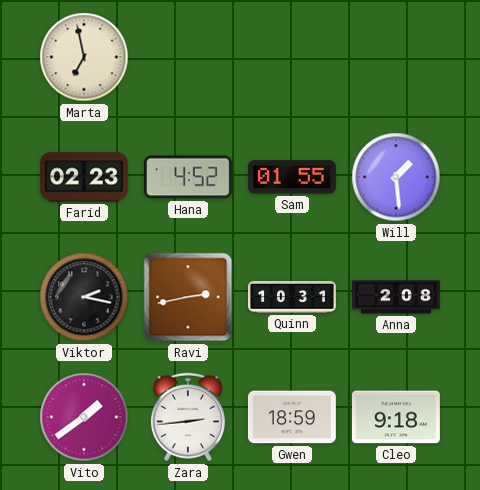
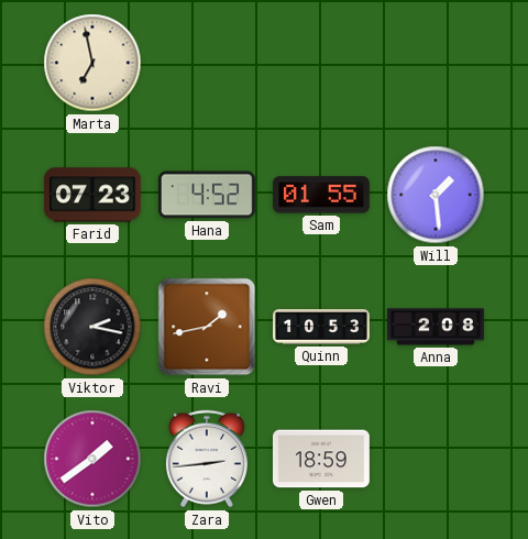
Farid: 02:23 -> 07:23
Ravi: 2:43 -> 1:43
Quinn: 10:31 -> 10:53
Cleo: 9:18 -> none
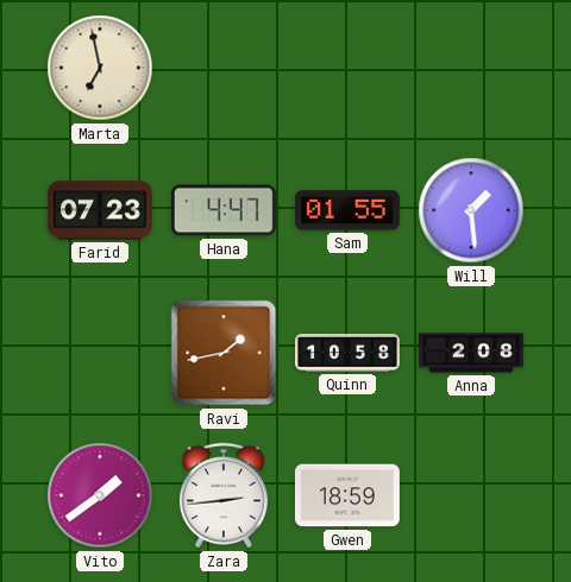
Hana: 4:52 -> 4:47
Viktor: 2:17 -> none
Quinn: 10:53 -> 10:58
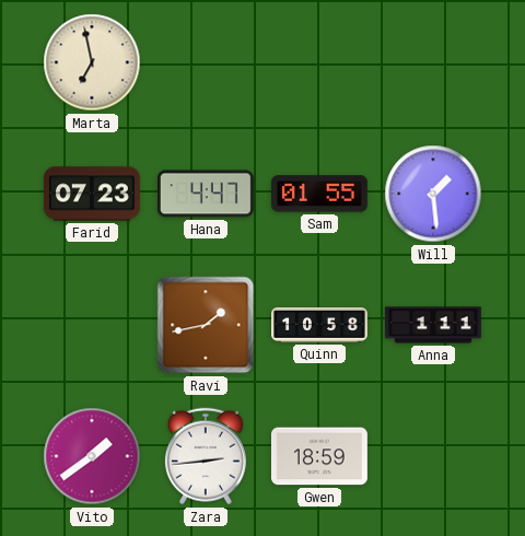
Anna: 2:08 -> 1:11
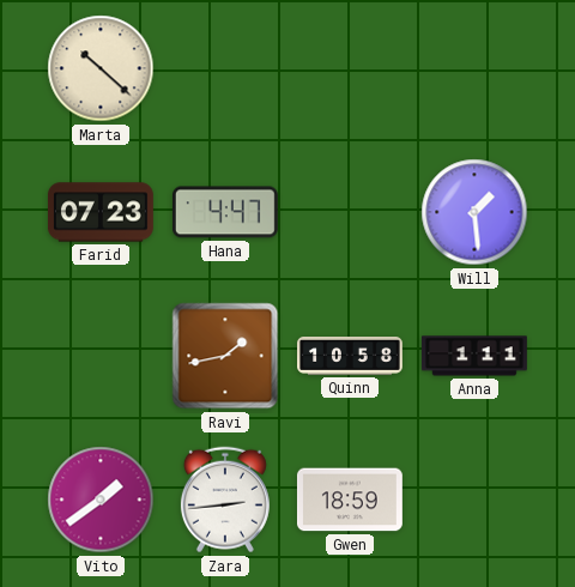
Marta: 6:58 -> 10:22
Sam: 01:55 -> none
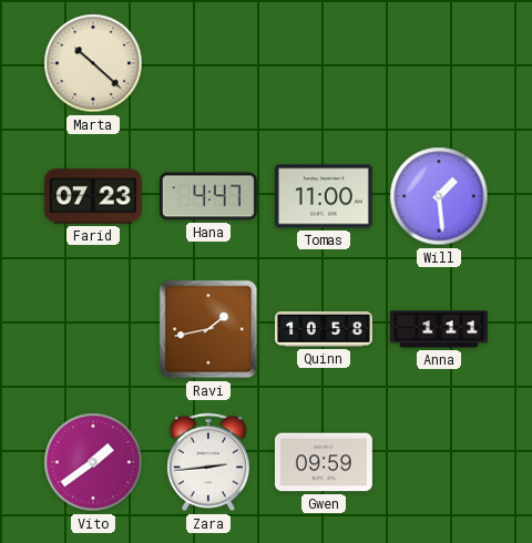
Tomas: none -> 11:00
Gwen: 18:59 -> 09:59
